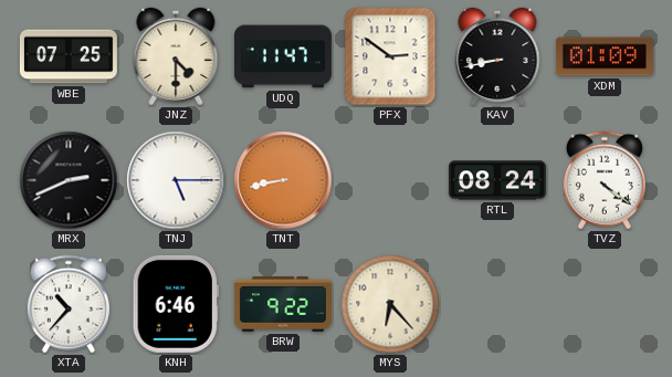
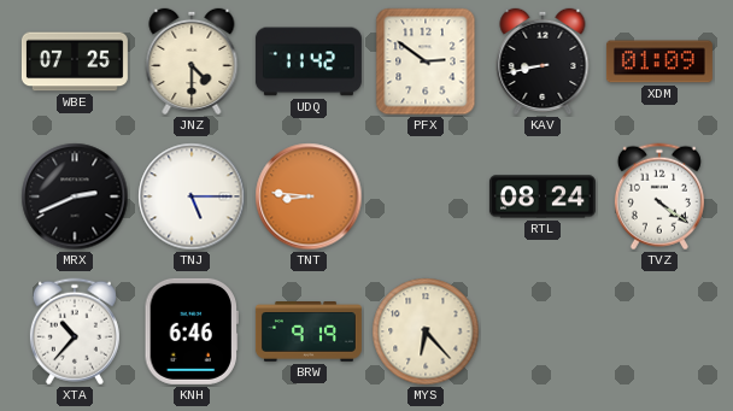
UDQ: 11:47 -> 11:42
TNT: 8:43 -> 8:46
BRW: 9:22 -> 9:19
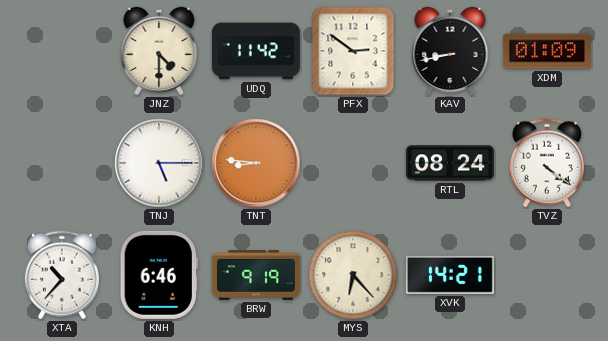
WBE: 07:25 -> none
MRX: 2:41 -> none
XVK: none -> 14:21
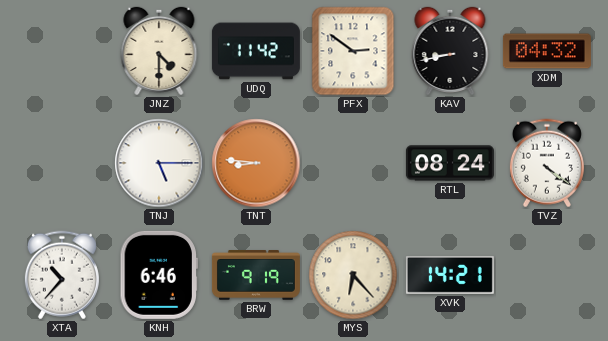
XDM: 01:09 -> 04:32
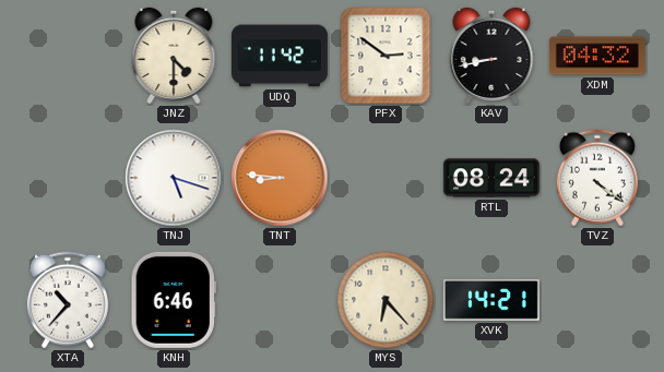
TNJ: 5:15 -> 5:18
BRW: 9:19 -> none
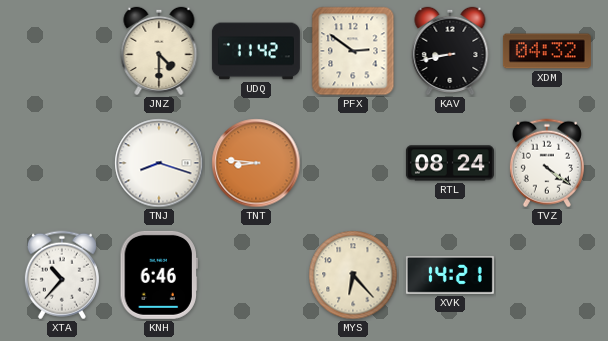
TNJ: 5:18 -> 8:18
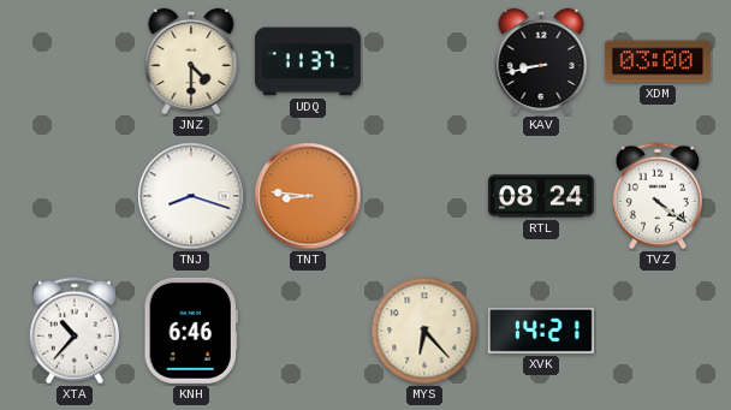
UDQ: 11:42 -> 11:37
PFX: 2:51 -> none
XDM: 04:32 -> 03:00
